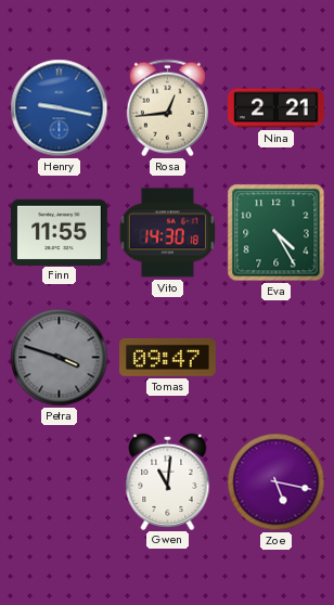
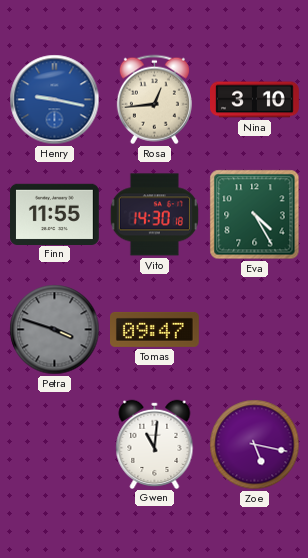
Nina: 2:21 -> 3:10
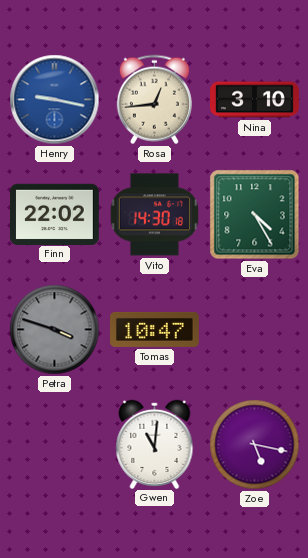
Finn: 11:55 -> 22:02
Tomas: 09:47 -> 10:47
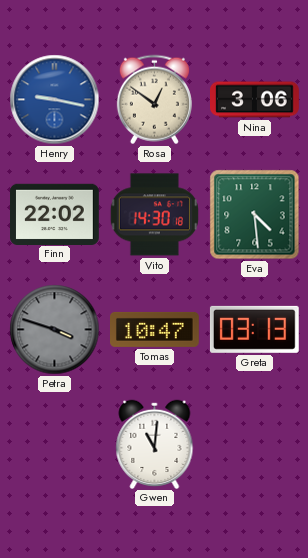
Rosa: 12:44 -> 12:51
Nina: 3:10 -> 3:06
Eva: 4:25 -> 4:29
Greta: none -> 03:13
Zoe: 5:17 -> none
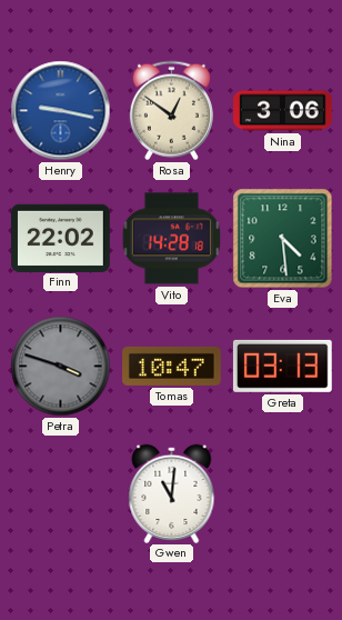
Vito: 14:30 -> 14:28
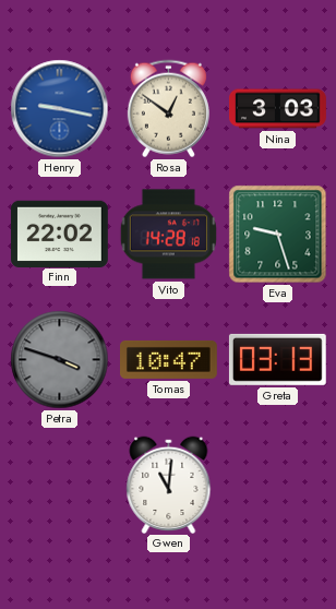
Nina: 3:06 -> 3:03
Eva: 4:29 -> 9:27
